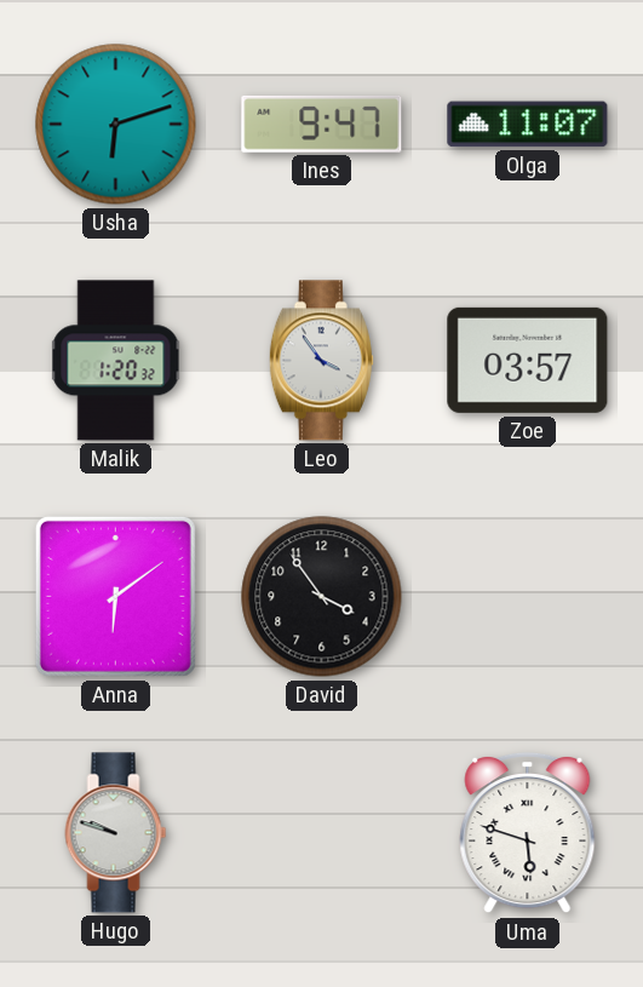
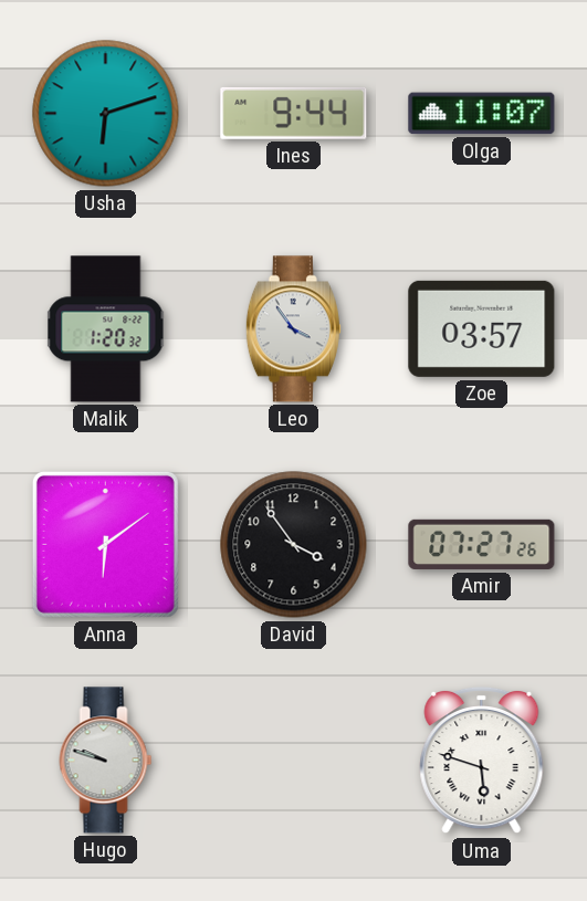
Ines: 9:47 -> 9:44
Amir: none -> 07:27
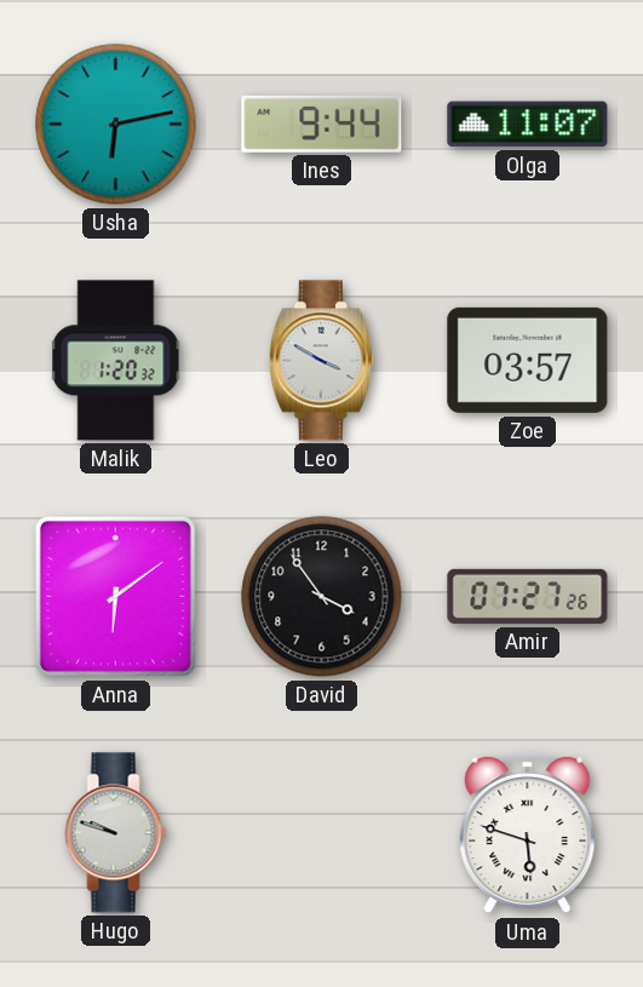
Usha: 6:12 -> 6:13
Leo: 3:54 -> 3:50
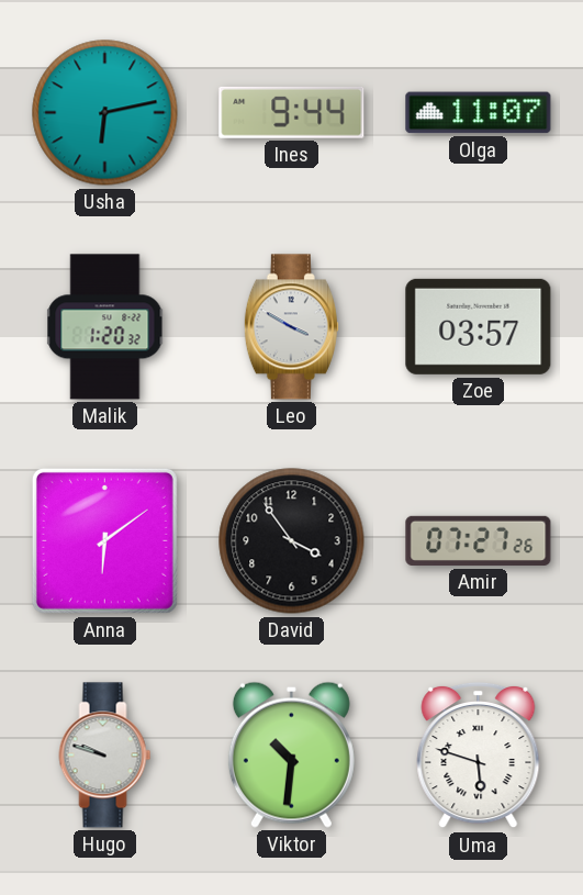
Viktor: none -> 10:31
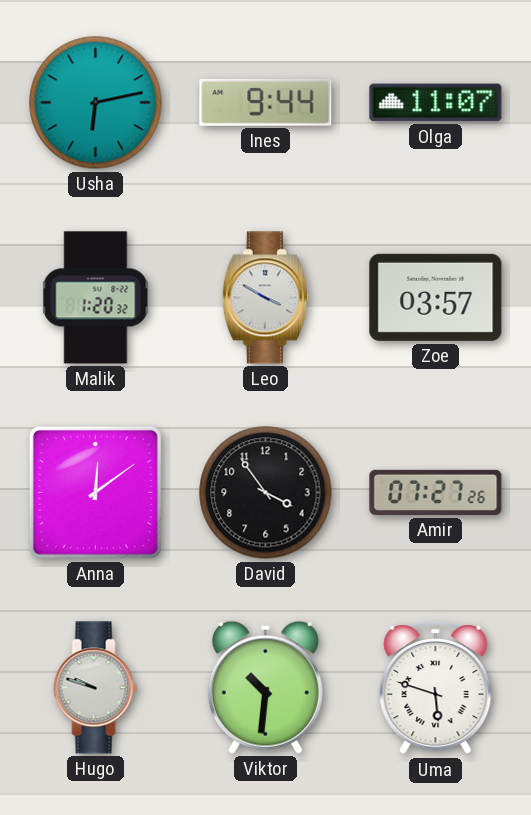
Anna: 6:09 -> 12:09
